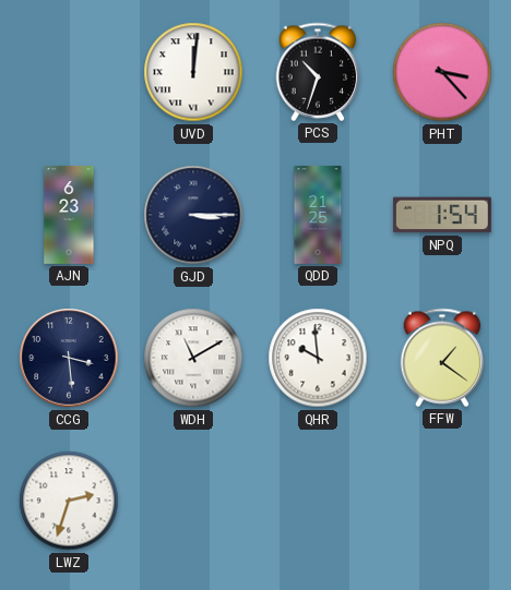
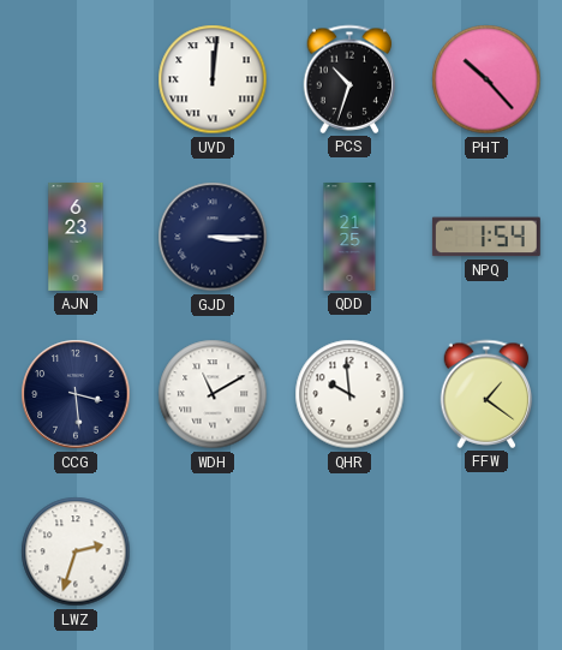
PHT: 3:23 -> 10:23
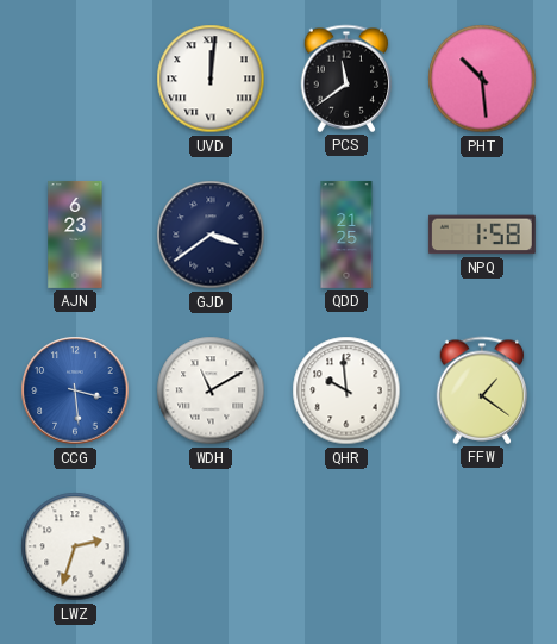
PCS: 10:33 -> 11:39
PHT: 10:23 -> 10:29
GJD: 3:15 -> 3:39
NPQ: 1:54 -> 1:58
CCG dial: navy -> blue
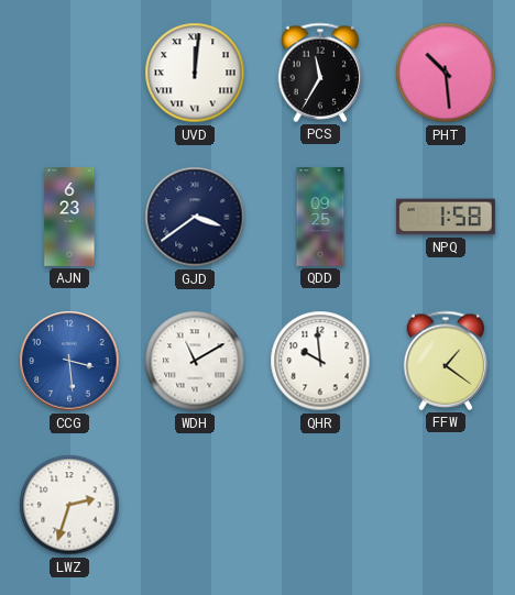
PCS: 11:39 -> 11:35
QDD: 21:25 -> 09:25
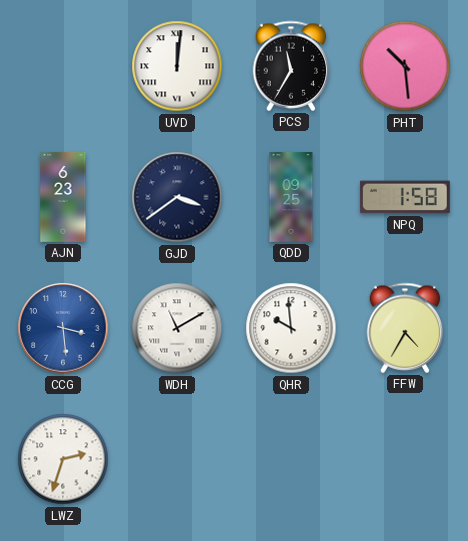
FFW: 1:21 -> 4:35
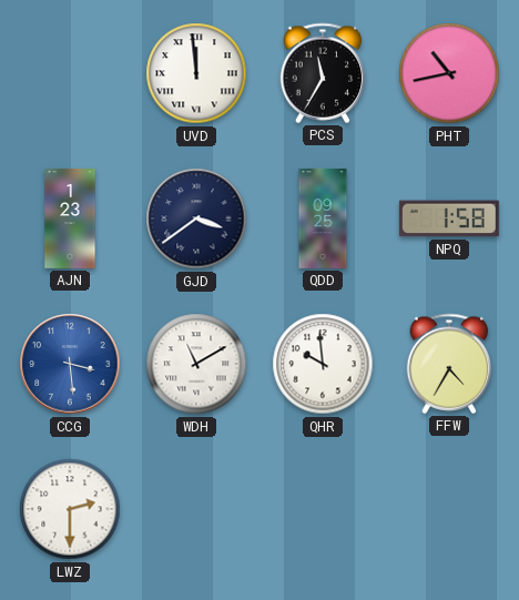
UVD: 12:01 -> 11:59
PHT: 10:29 -> 10:43
AJN: 6:23 -> 1:23
LWZ: 2:33 -> 2:30
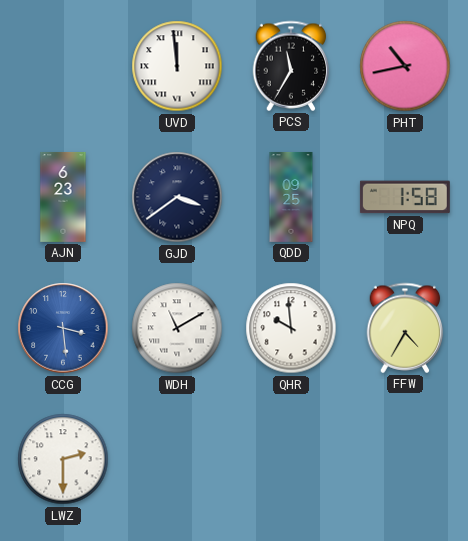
AJN: 1:23 -> 6:23
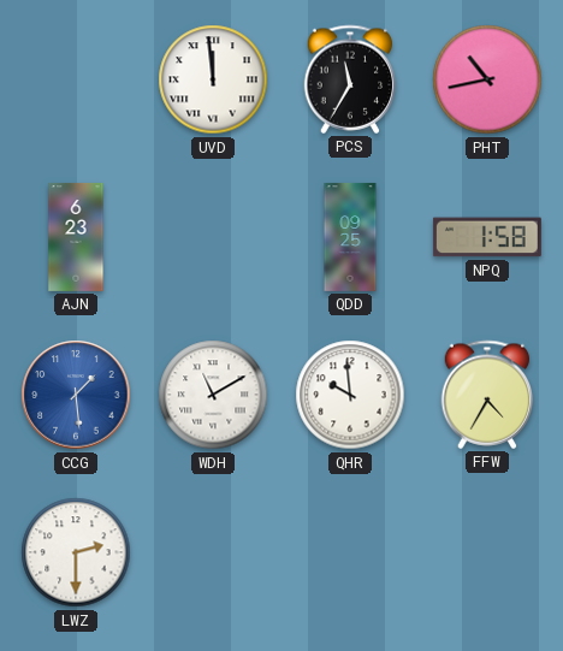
GJD: 3:39 -> none
CCG: 3:29 -> 1:29
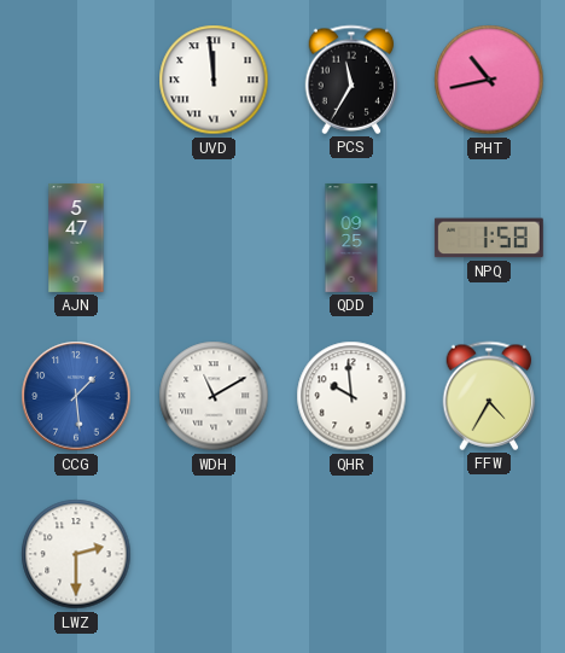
AJN: 6:23 -> 5:47
